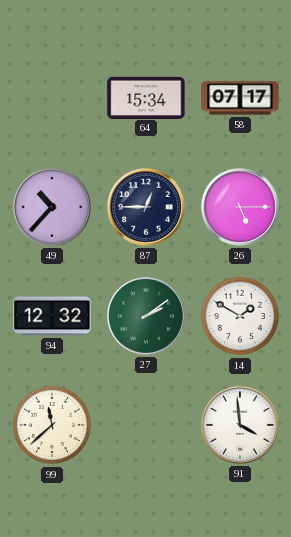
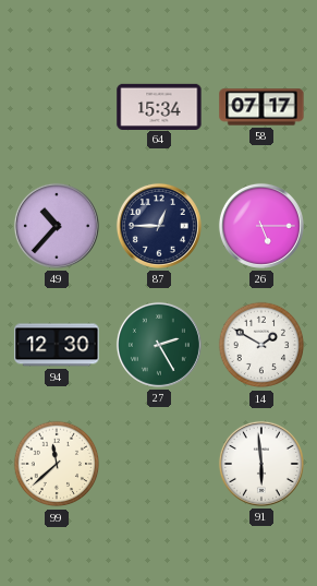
94: 12:32 -> 12:30
27: 2:09 -> 2:25
91: 3:59 -> 5:59
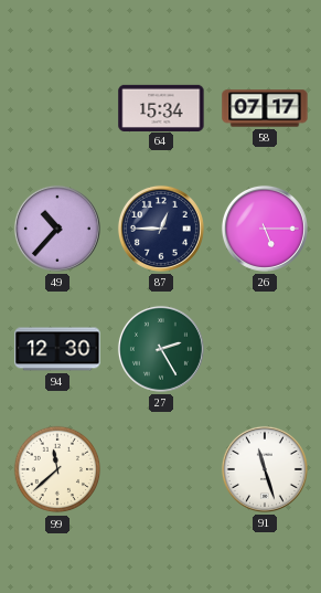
14: 1:50 -> none
91: 5:59 -> 11:27
